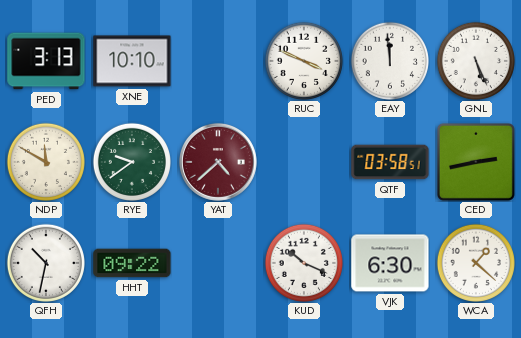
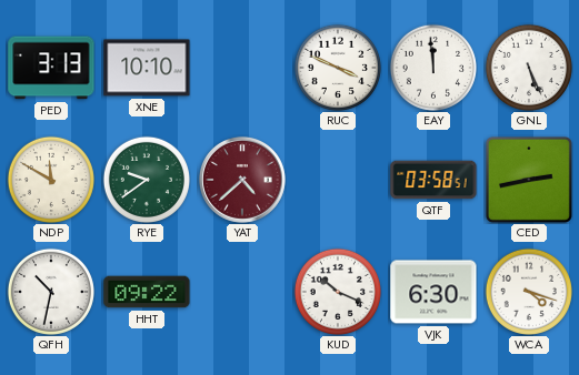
WCA: 1:22 -> 4:18
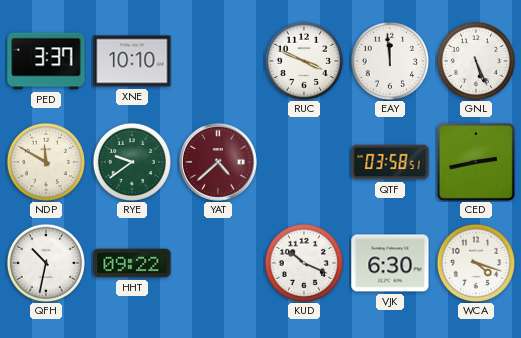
PED: 3:13 -> 3:37
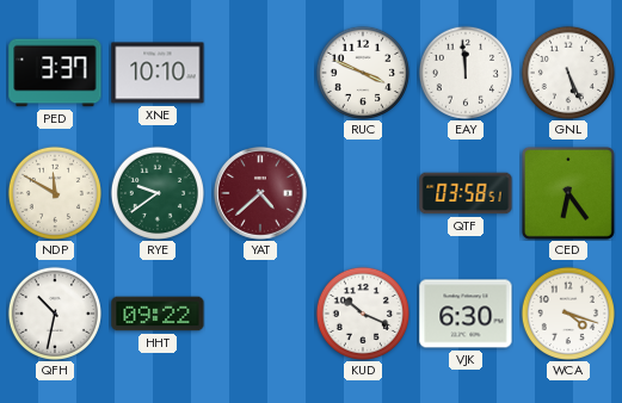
CED: 2:43 -> 6:24
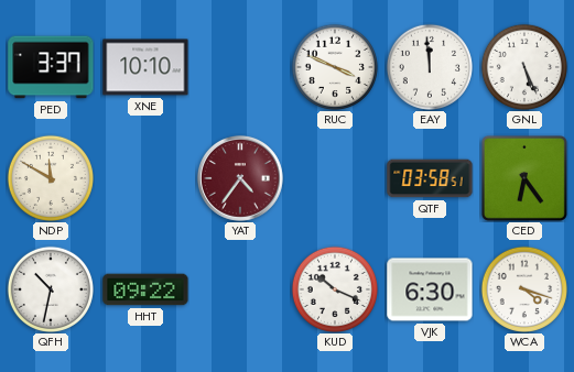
RYE: 9:39 -> none
YAT: 4:38 -> 4:36
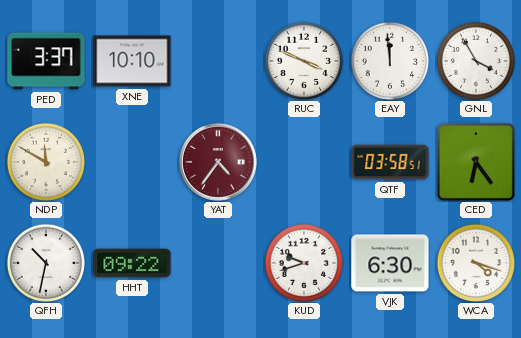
GNL: 5:26 -> 3:55
KUD: 10:19 -> 9:42
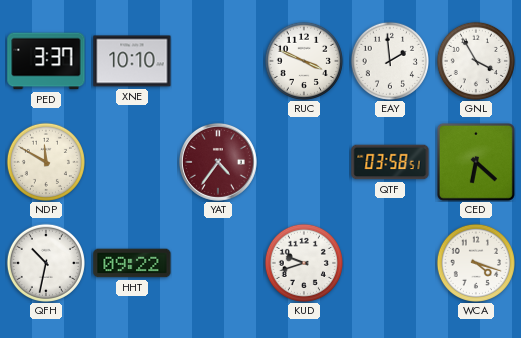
EAY: 11:59 -> 1:59
CED: 6:24 -> 6:22
VJK: 6:30 -> none
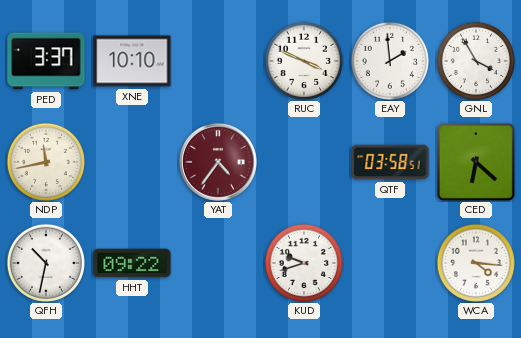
NDP: 11:50 -> 11:43
WCA: 4:18 -> 4:16
